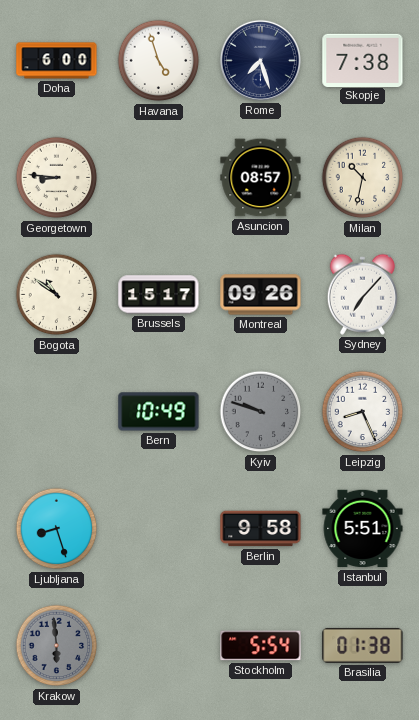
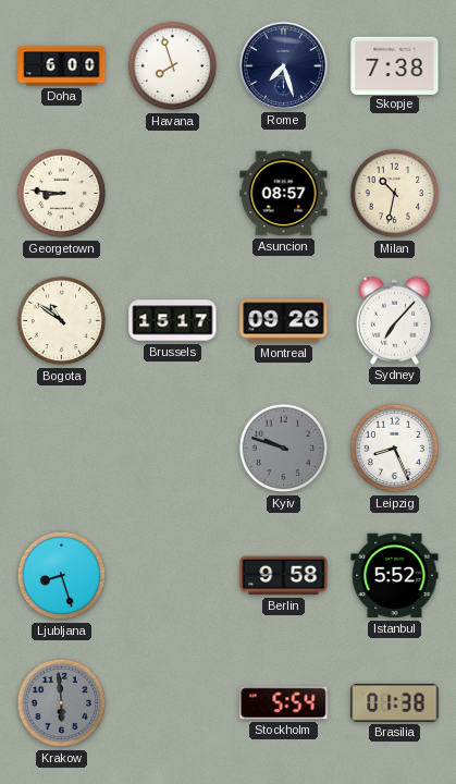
Havana: 4:57 -> 7:57
Bern: 10:49 -> none
Istanbul: 5:51 -> 5:52
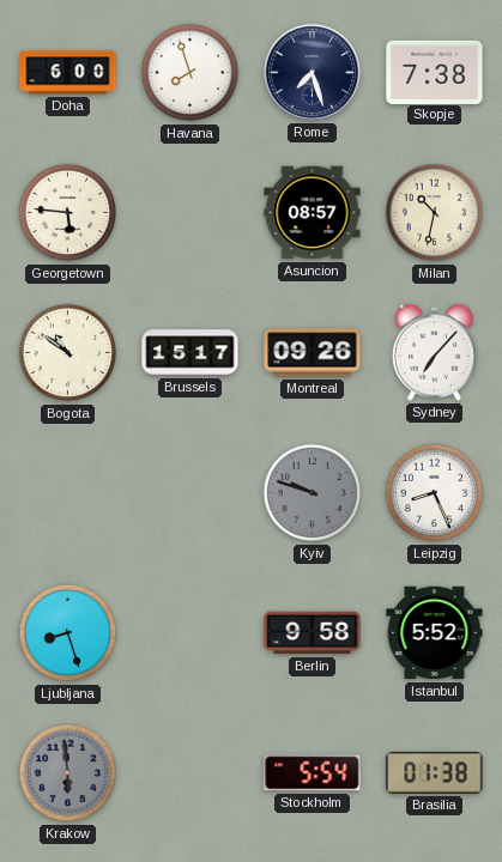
Georgetown: 8:46 -> 5:46
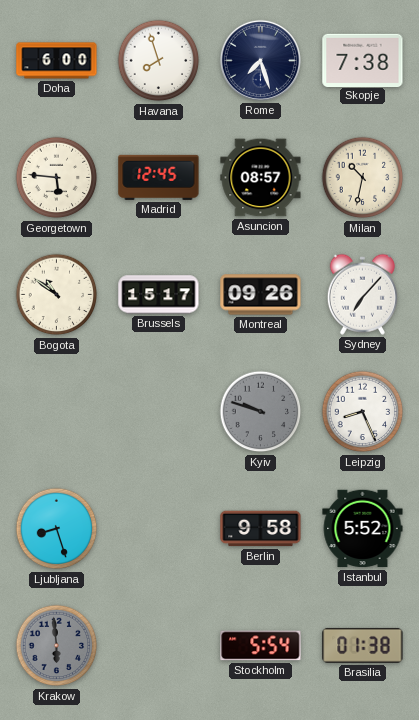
Madrid: none -> 12:45
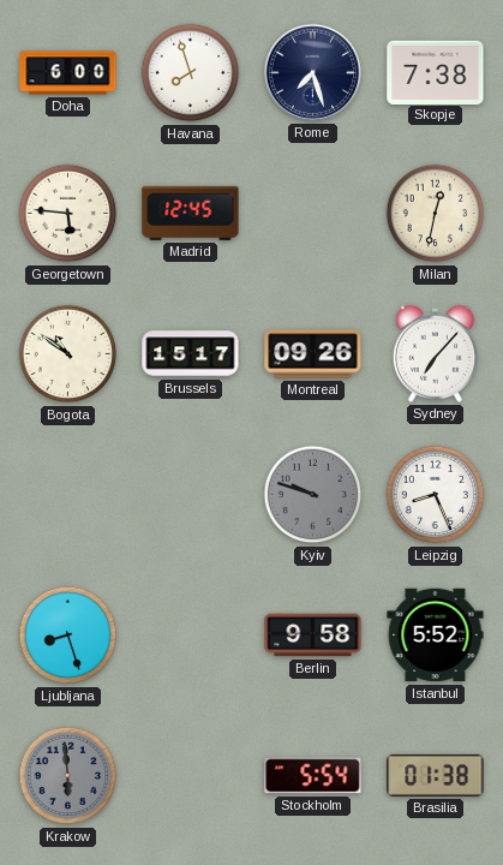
Asuncion: 08:57 -> none
Milan: 10:32 -> 12:32
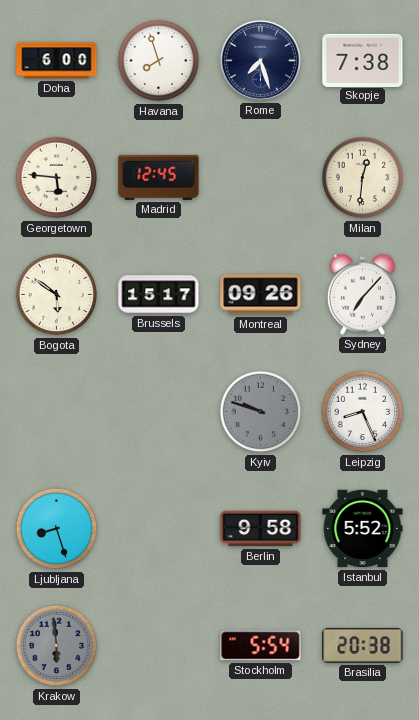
Milan: 12:32 -> 12:31
Bogota: 10:51 -> 5:51
Brasilia: 01:38 -> 20:38
